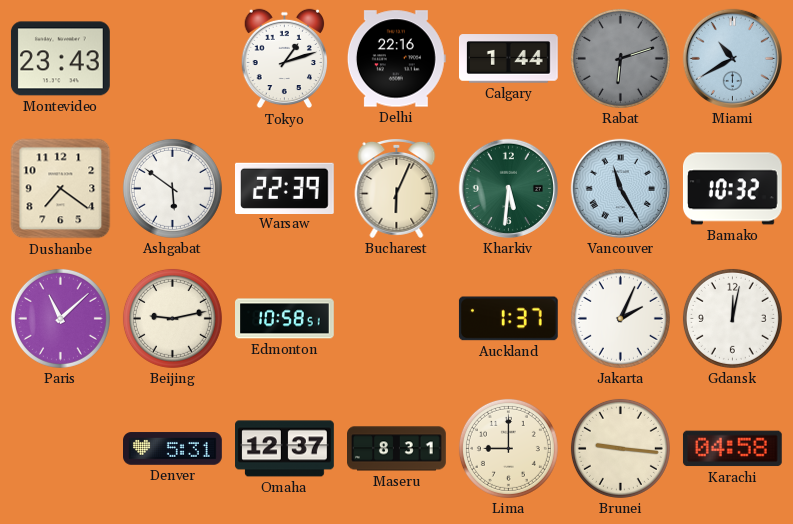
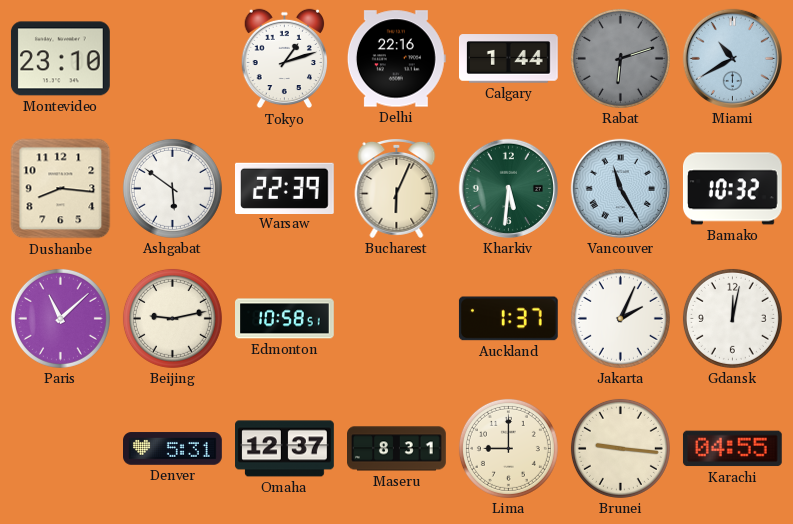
Montevideo: 23:43 -> 23:10
Dushanbe: 7:21 -> 8:16
Karachi: 04:58 -> 04:55
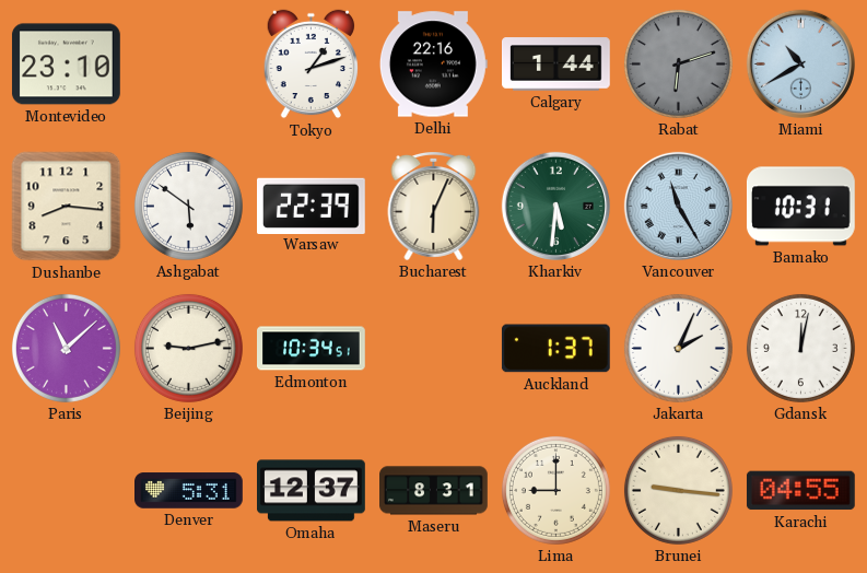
Bamako: 10:32 -> 10:31
Edmonton: 10:58 -> 10:34
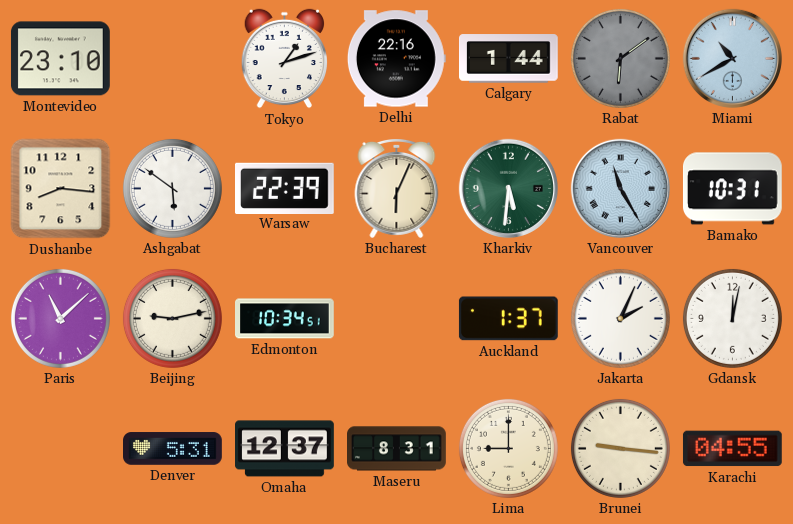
Rabat: 6:12 -> 6:09
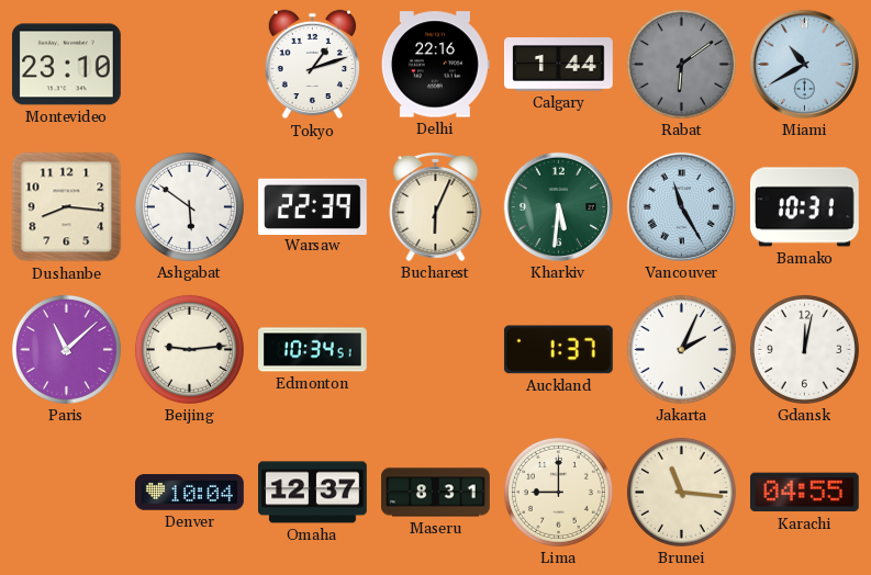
Beijing: 9:13 -> 9:14
Denver: 5:31 -> 10:04
Brunei: 9:16 -> 11:16
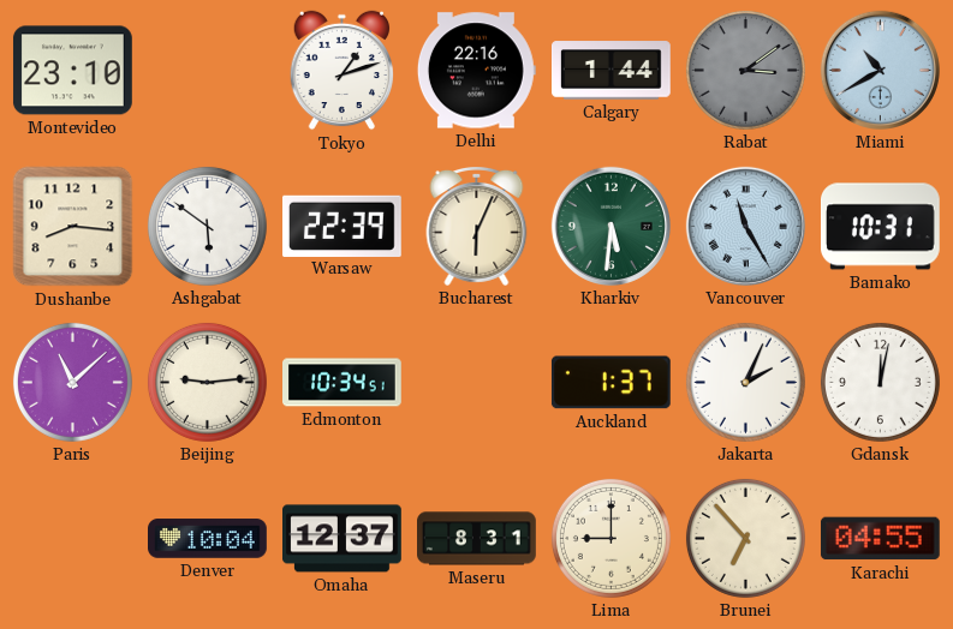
Rabat: 6:09 -> 3:09
Brunei: 11:16 -> 6:53
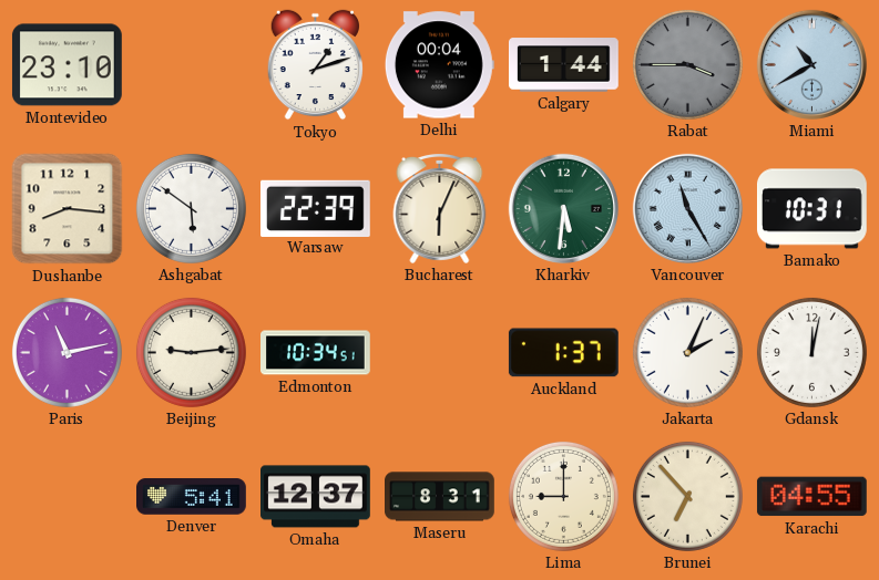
Delhi: 22:16 -> 00:04
Rabat: 3:09 -> 3:45
Paris: 11:08 -> 11:13
Denver: 10:04 -> 5:41
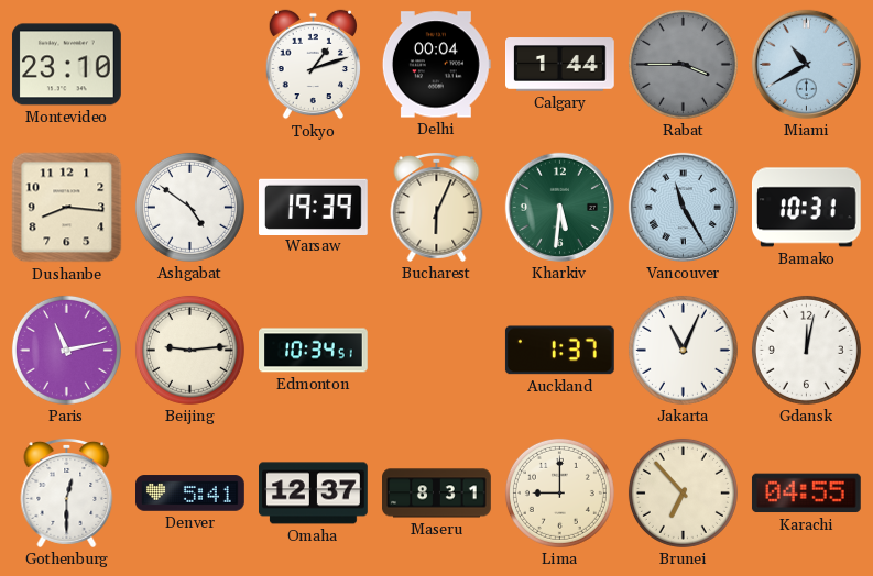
Ashgabat: 5:51 -> 4:51
Warsaw: 22:39 -> 19:39
Jakarta: 2:04 -> 11:04
Gothenburg: none -> 12:30
